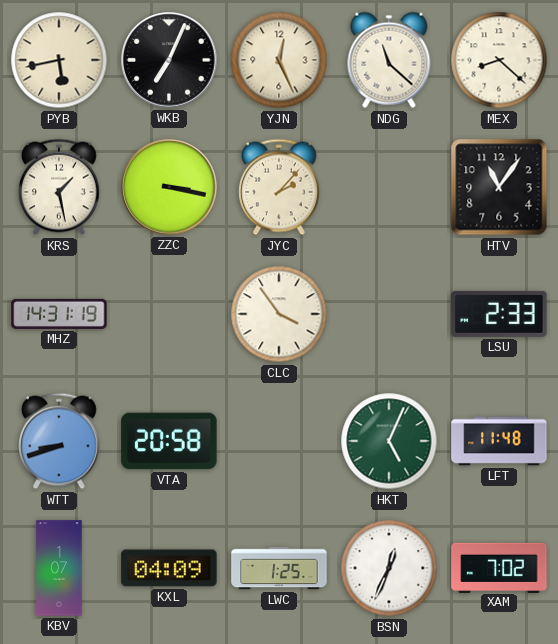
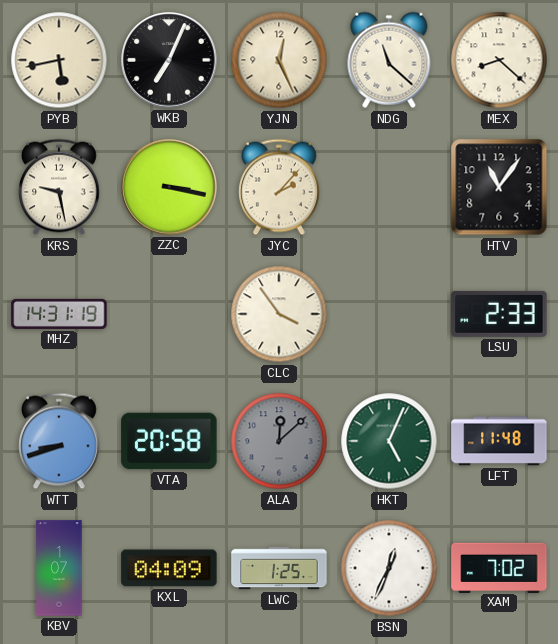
KRS: 1:28 -> 9:28
ALA: none -> 12:08
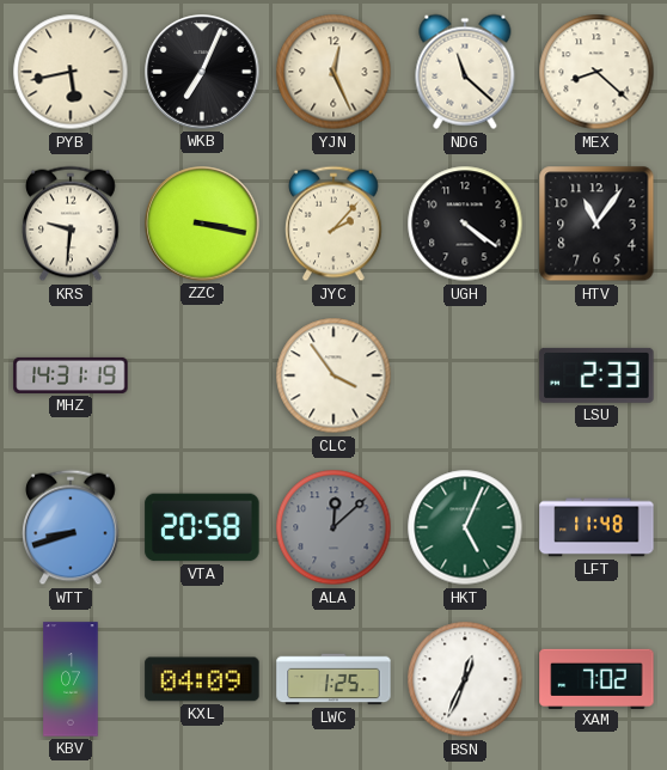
KRS: 9:28 -> 9:31
UGH: none -> 4:21
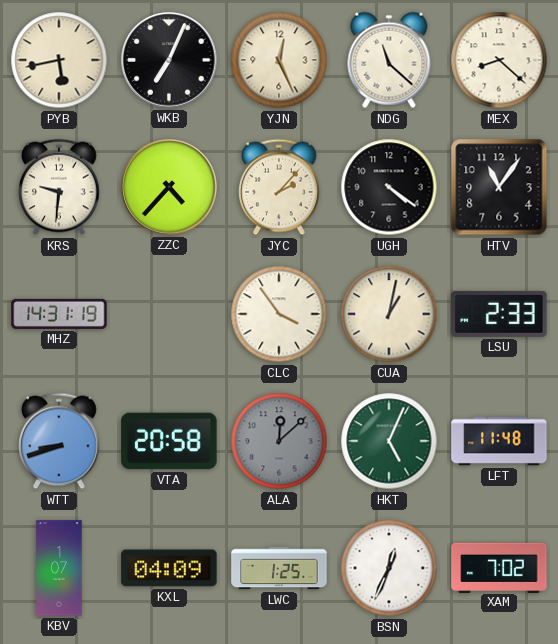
ZZC: 3:17 -> 4:37
CUA: none -> 1:02
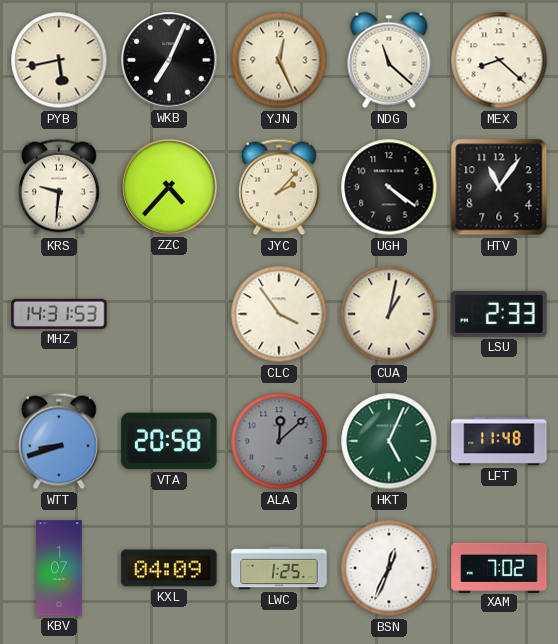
MHZ: 14:31:19 -> 14:31:53
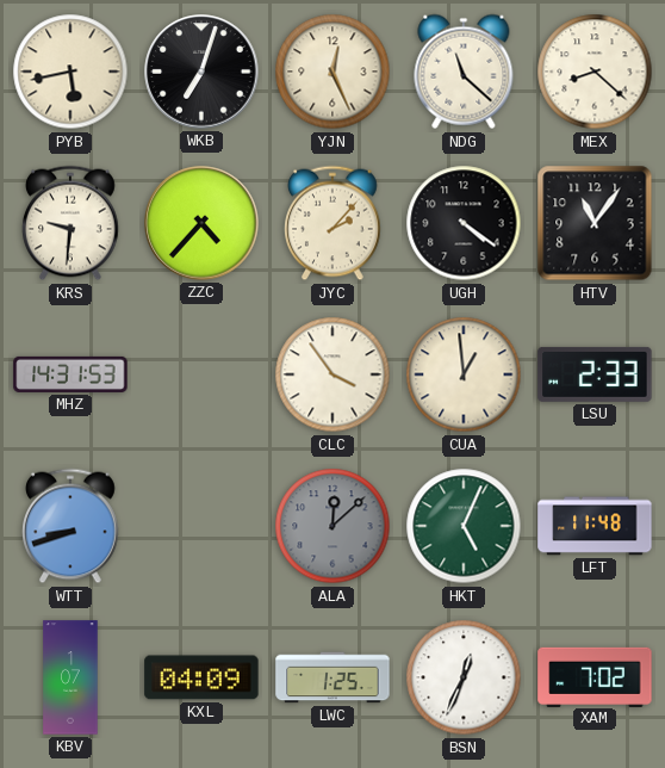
WKB: 7:04 -> 7:03
CUA: 1:02 -> 12:59
VTA: 20:58 -> none
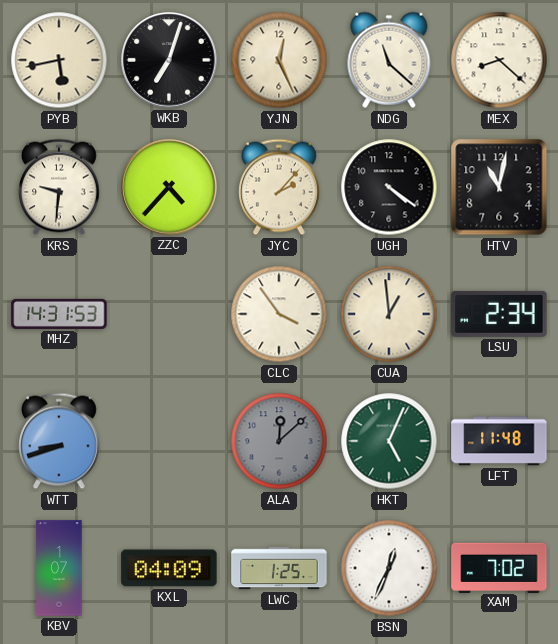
HTV: 11:06 -> 11:02
LSU: 2:33 -> 2:34
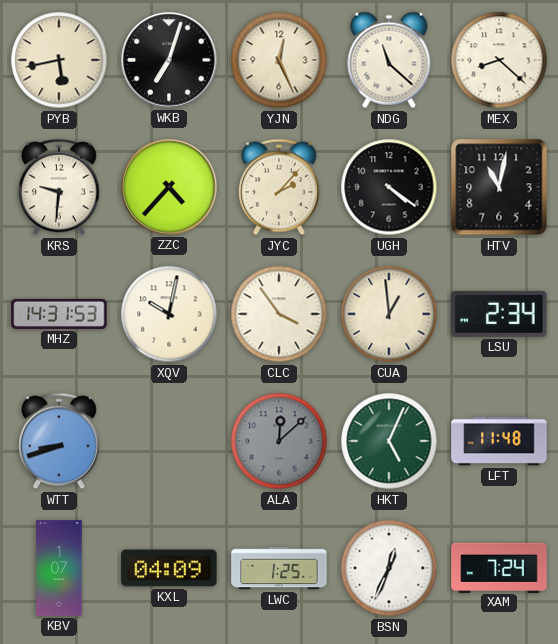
XQV: none -> 10:02
XAM: 7:02 -> 7:24
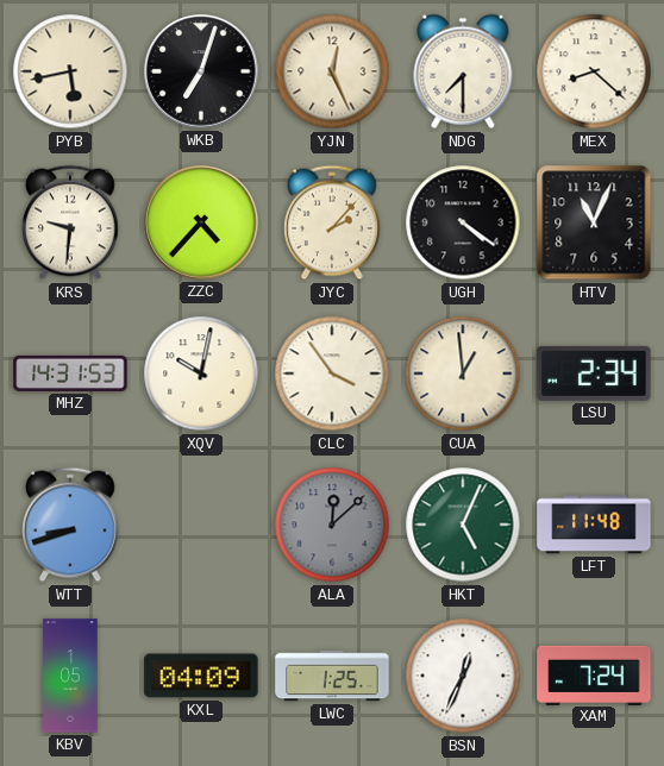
NDG: 11:22 -> 7:30
HTV: 11:02 -> 11:04
KBV: 1:07 -> 1:05
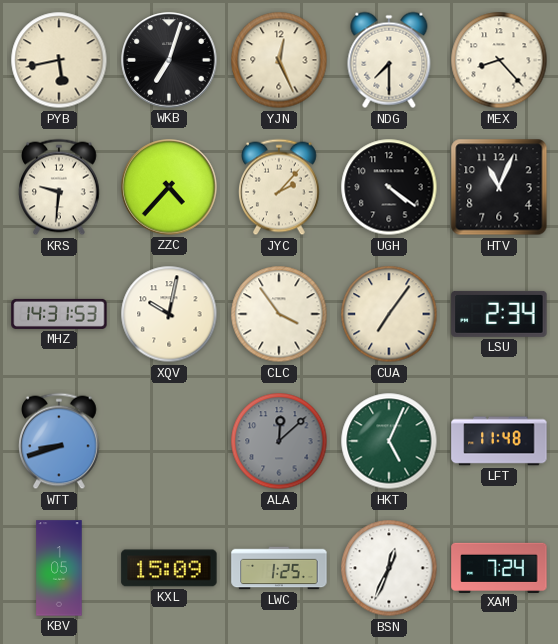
MEX: 8:22 -> 8:23
CUA: 12:59 -> 7:06
KXL: 04:09 -> 15:09
